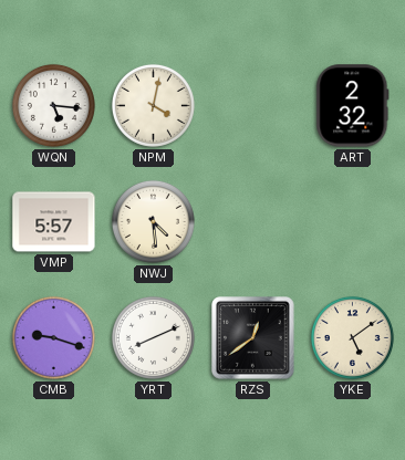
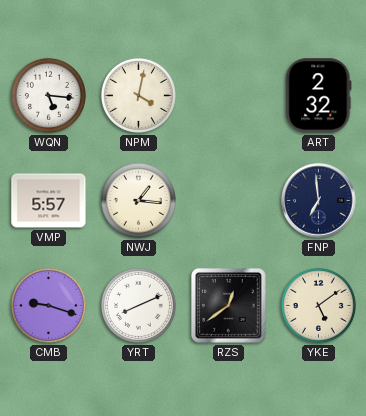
NWJ: 4:29 -> 1:16
FNP: none -> 6:59
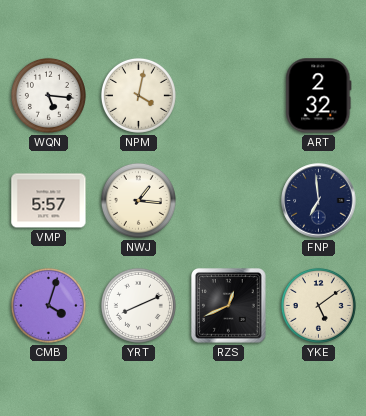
CMB: 9:18 -> 4:03
RZS: 12:39 -> 12:41
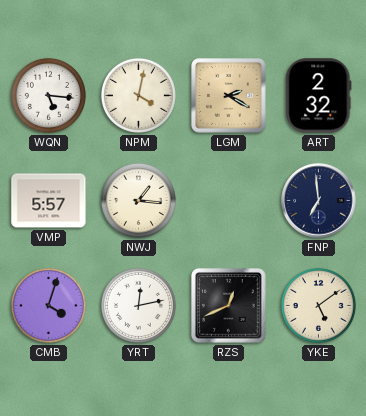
LGM: none -> 2:20
YRT: 8:11 -> 12:13
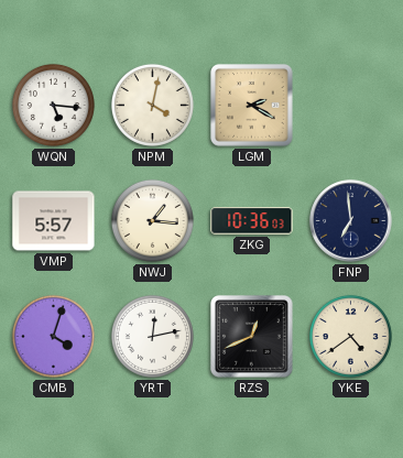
ART: 2:32 -> none
ZKG: none -> 10:36
YKE: 5:09 -> 4:39
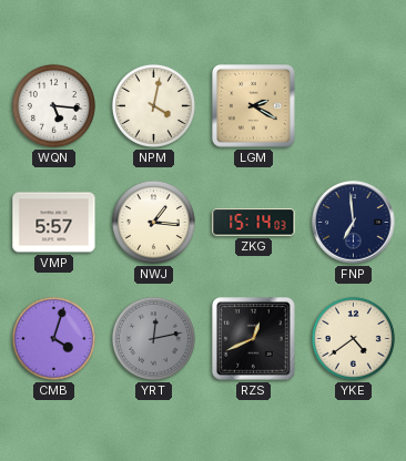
ZKG: 10:36 -> 15:14
YRT dial: white -> grey
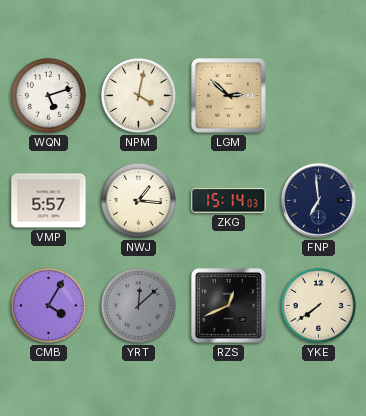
WQN: 5:16 -> 5:12
LGM: 2:20 -> 2:52
CMB: 4:03 -> 4:05
YRT: 12:13 -> 12:08
YKE: 4:39 -> 7:39
